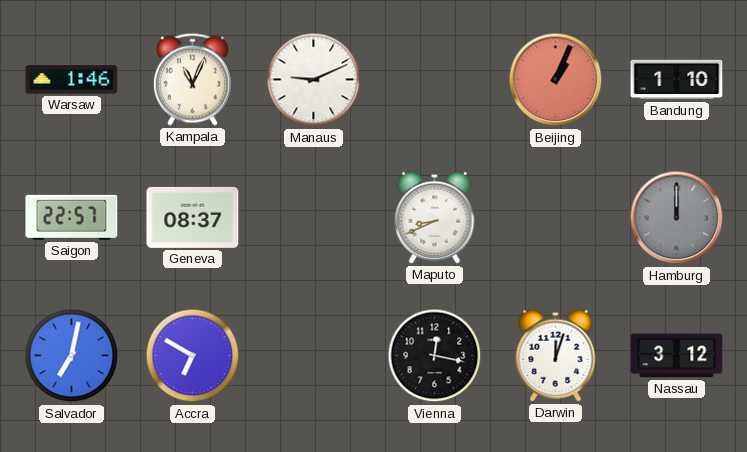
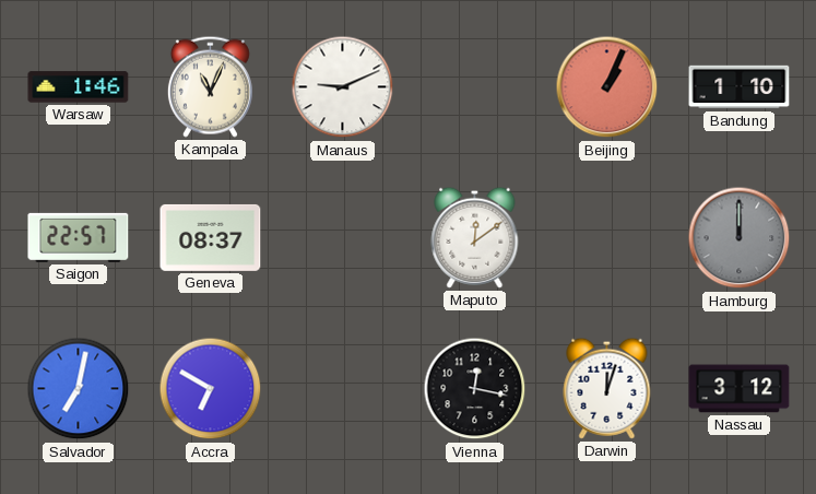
Maputo: 8:41 -> 12:09
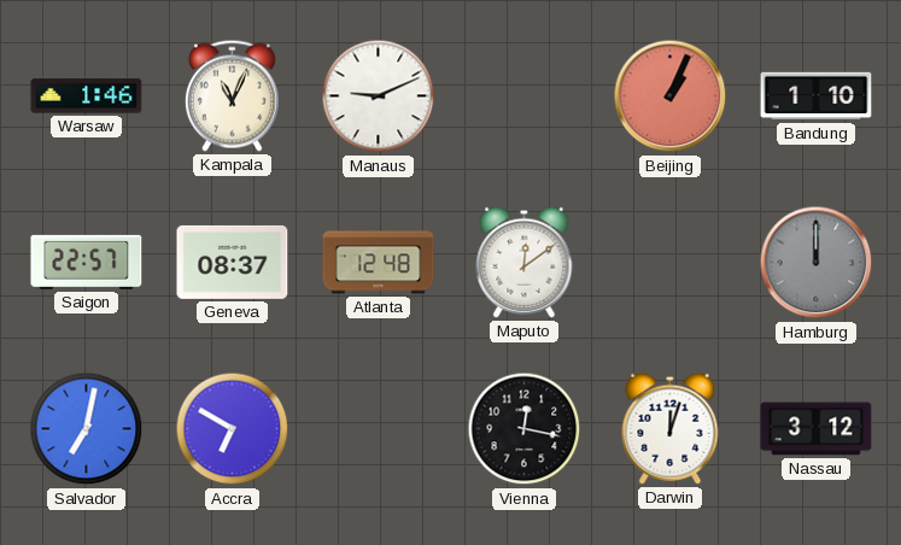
Atlanta: none -> 12:48
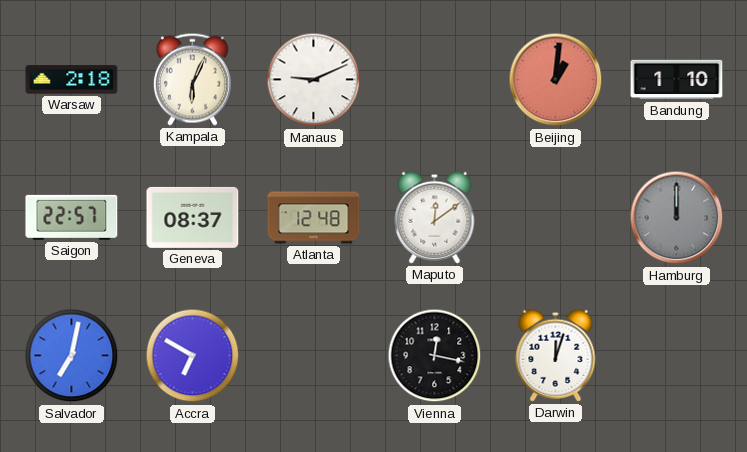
Warsaw: 1:46 -> 2:18
Kampala: 11:04 -> 6:04
Beijing: 1:04 -> 1:01
Nassau: 3:12 -> none
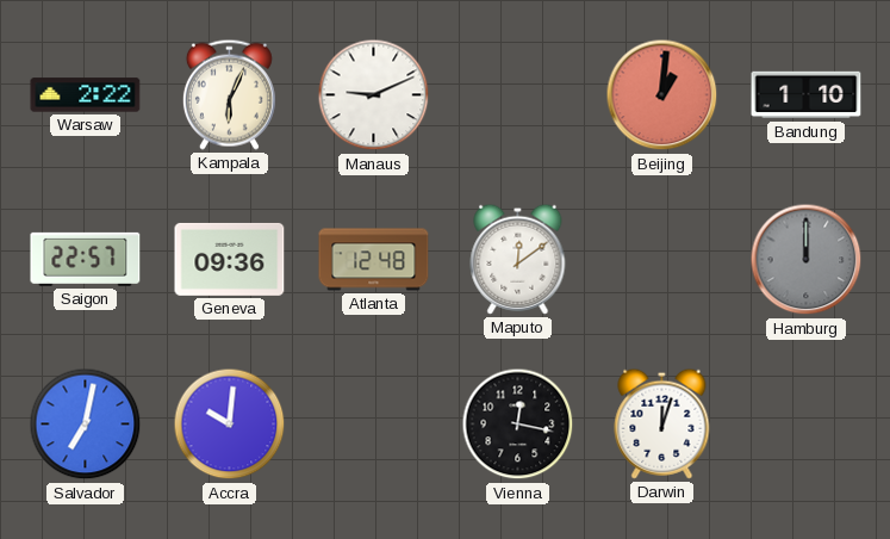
Warsaw: 2:18 -> 2:22
Geneva: 08:37 -> 09:36
Accra: 6:50 -> 10:01
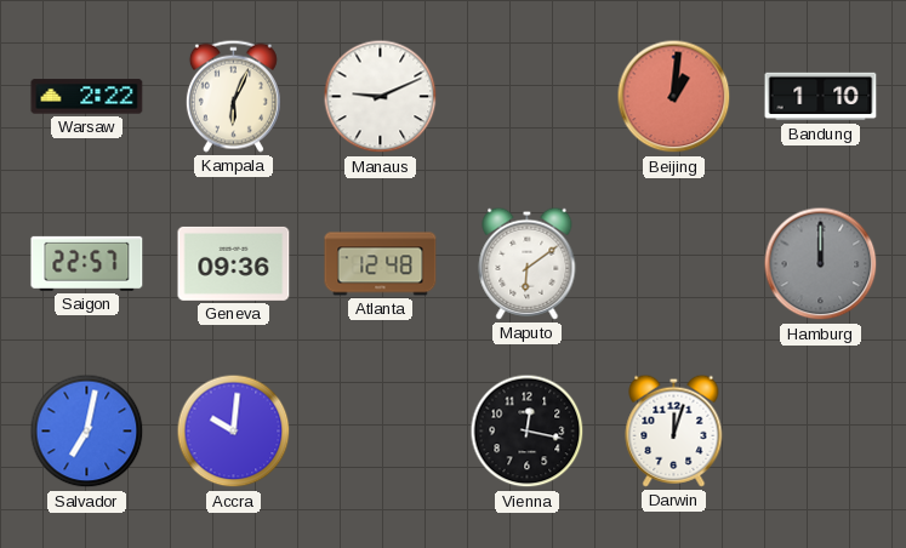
Maputo: 12:09 -> 6:09
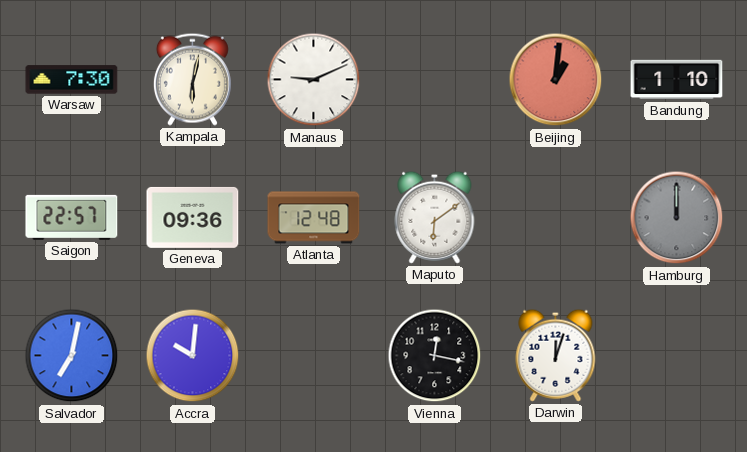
Warsaw: 2:22 -> 7:30
Kampala: 6:04 -> 6:02
